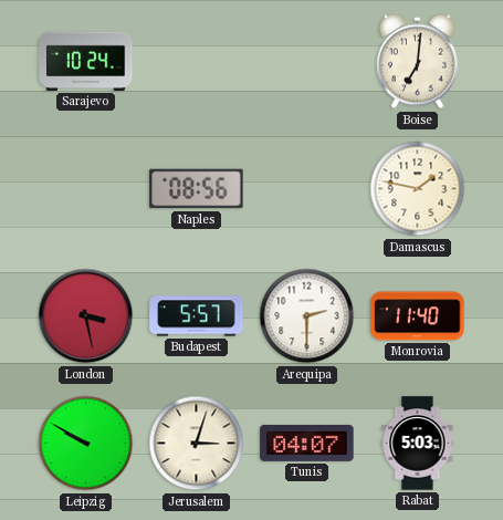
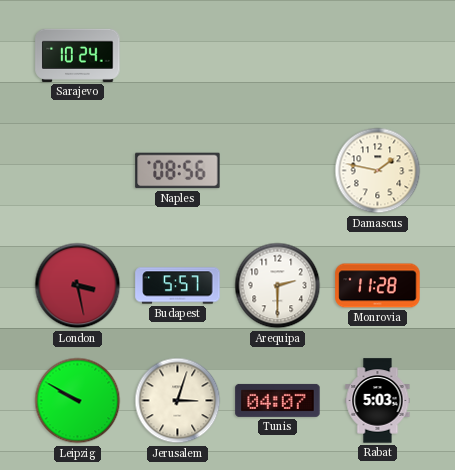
Boise: 7:01 -> none
Monrovia: 11:40 -> 11:28
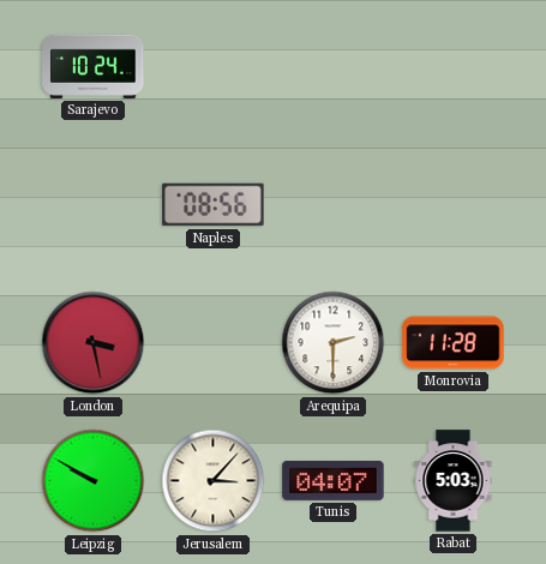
Damascus: 1:47 -> none
Budapest: 5:57 -> none
Jerusalem: 3:03 -> 3:07
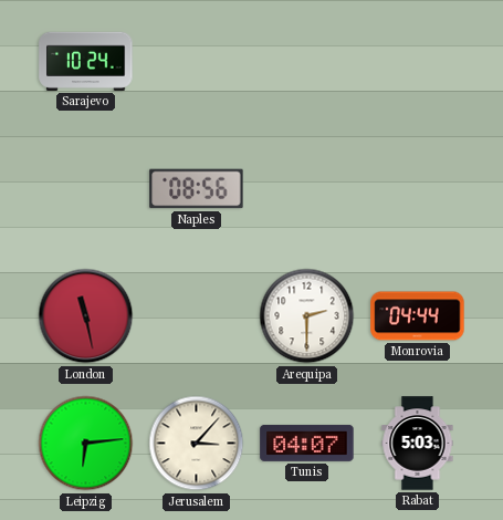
London: 3:28 -> 11:28
Monrovia: 11:28 -> 04:44
Leipzig: 9:50 -> 6:14
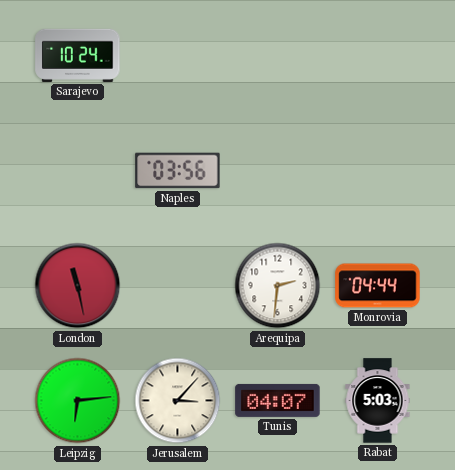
Naples: 08:56 -> 03:56
Arequipa: 2:30 -> 2:31
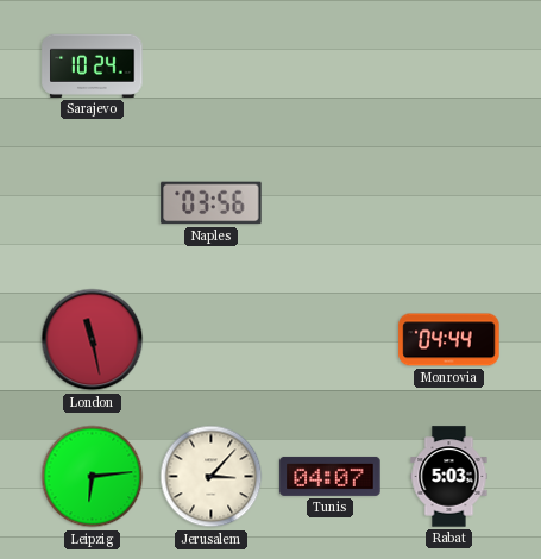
Arequipa: 2:31 -> none
